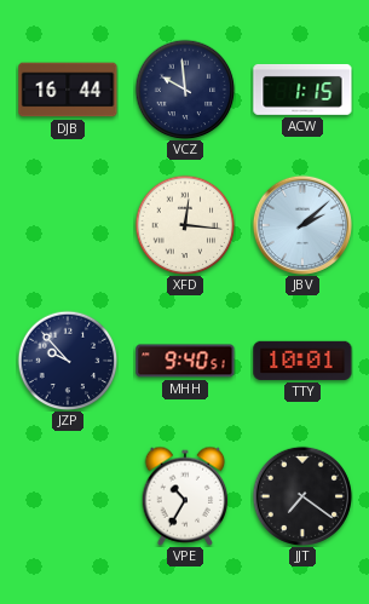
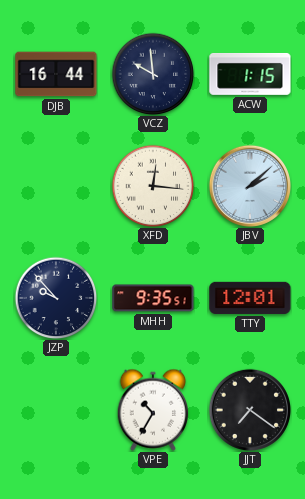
MHH: 9:40 -> 9:35
TTY: 10:01 -> 12:01
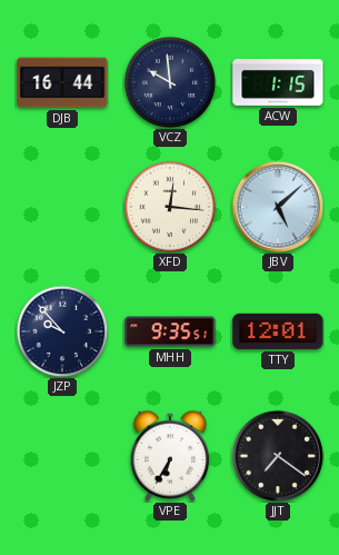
JBV: 2:08 -> 5:08
VPE: 10:35 -> 6:35
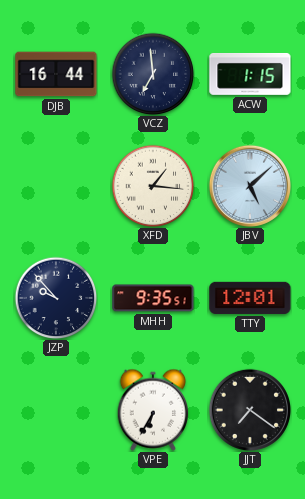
VCZ: 9:59 -> 6:59
XFD: 12:16 -> 1:16
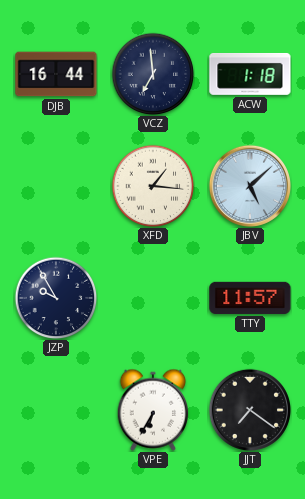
ACW: 1:15 -> 1:18
JZP: 9:53 -> 9:55
MHH: 9:35 -> none
TTY: 12:01 -> 11:57
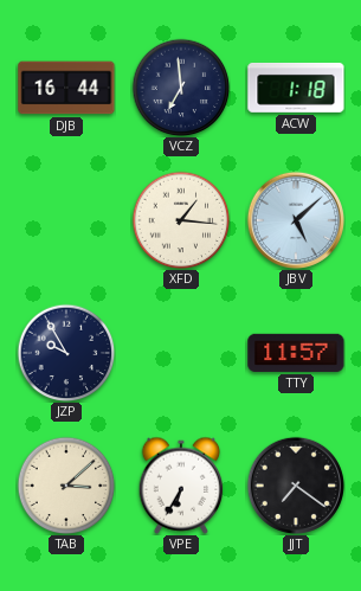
TAB: none -> 3:08
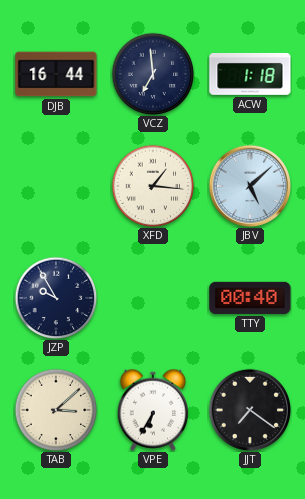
TTY: 11:57 -> 00:40
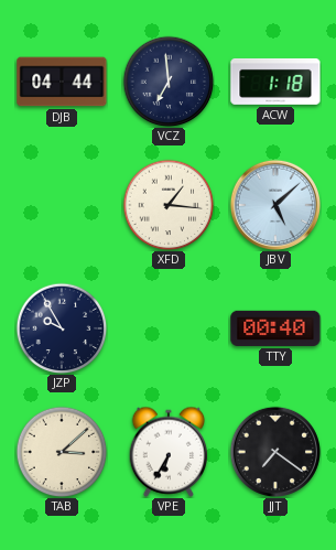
DJB: 16:44 -> 04:44
